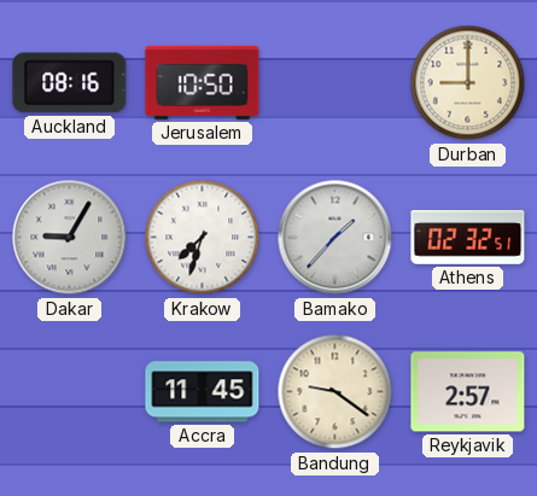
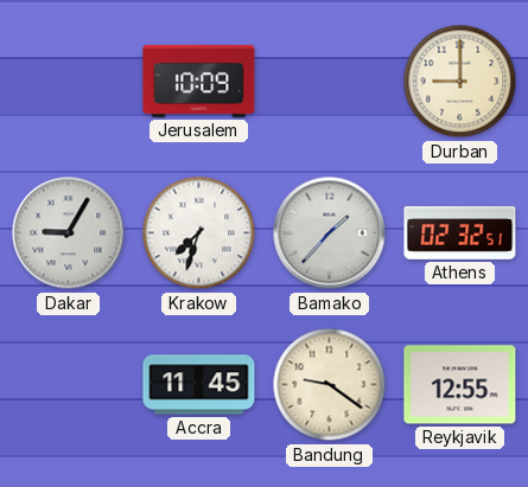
Auckland: 08:16 -> none
Jerusalem: 10:50 -> 10:09
Reykjavik: 2:57 -> 12:55
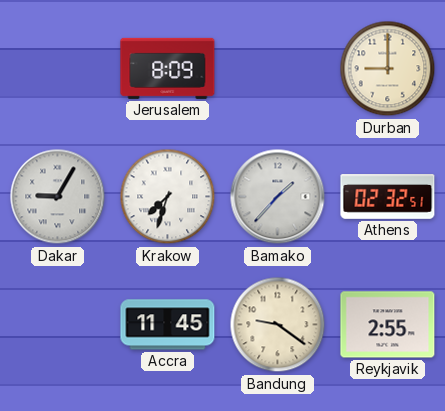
Jerusalem: 10:09 -> 8:09
Reykjavik: 12:55 -> 2:55
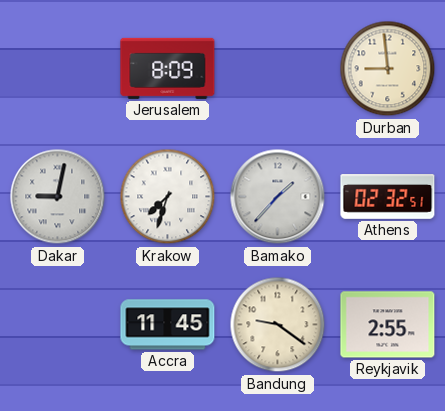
Durban: 9:00 -> 8:59
Dakar: 9:05 -> 9:02
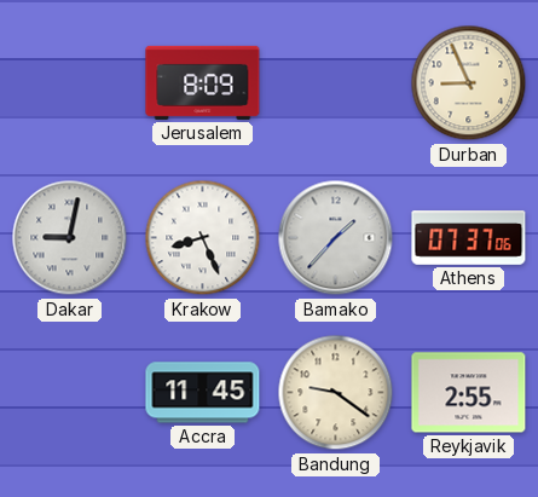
Durban: 8:59 -> 8:56
Krakow: 7:33 -> 8:26
Athens: 02:32 -> 07:37
